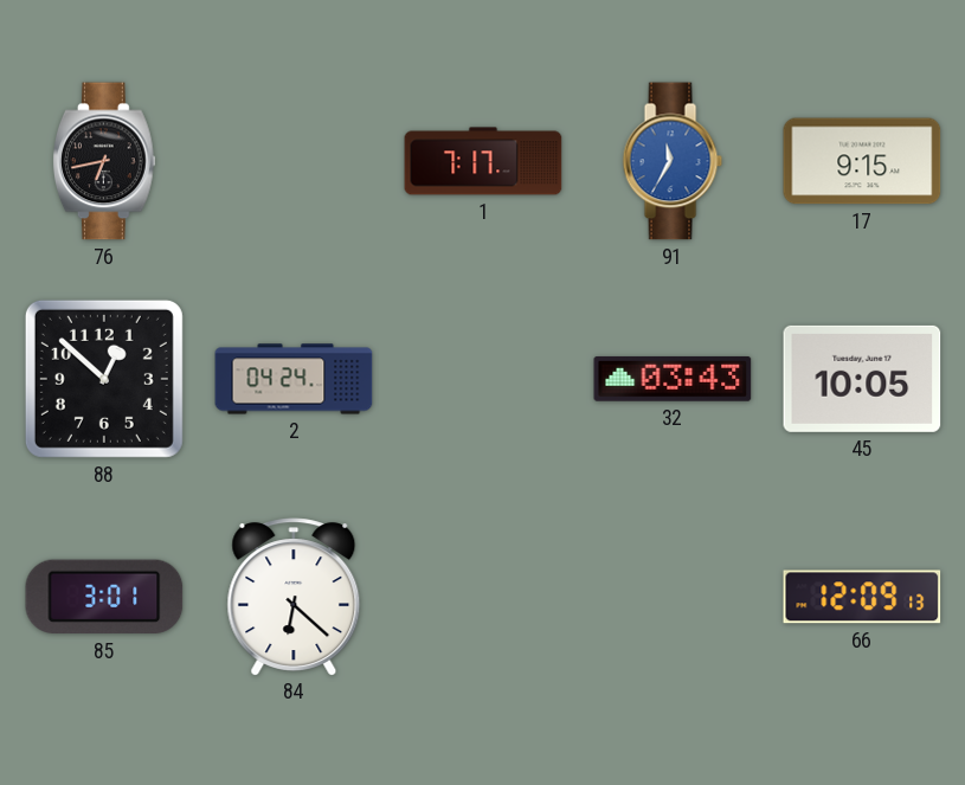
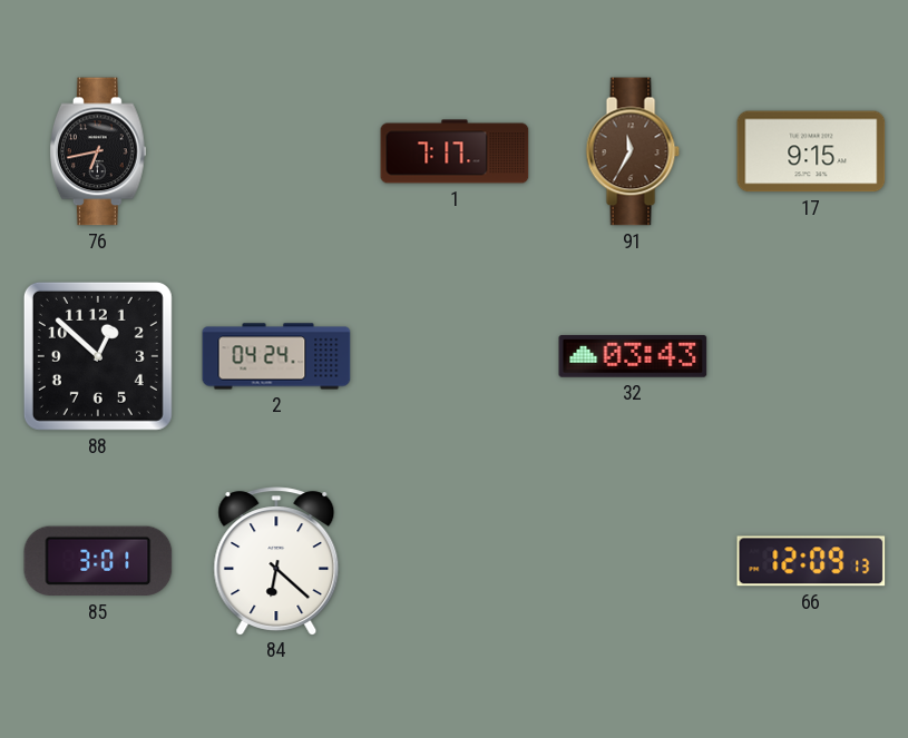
91 dial: blue -> brown
45: 10:05 -> none
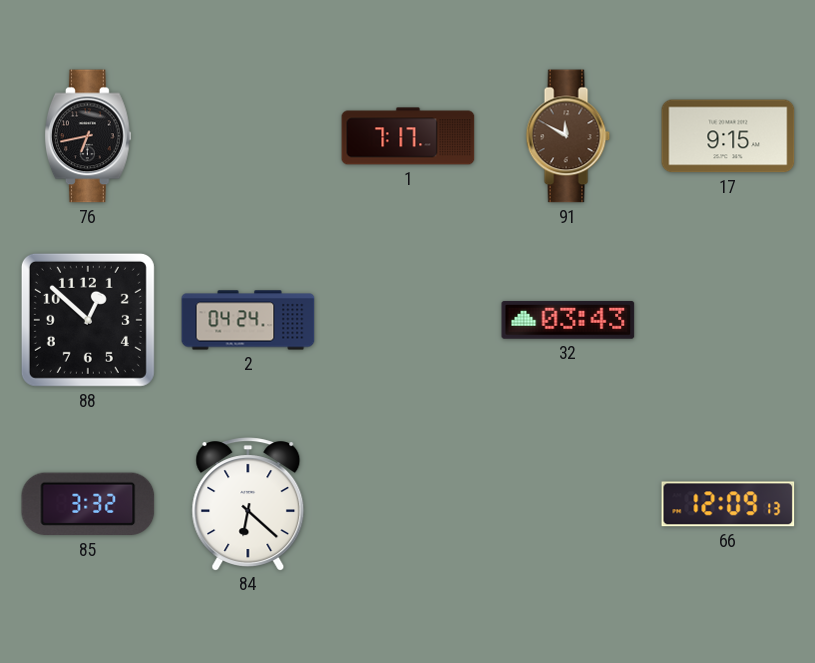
91: 11:35 -> 11:50
85: 3:01 -> 3:32
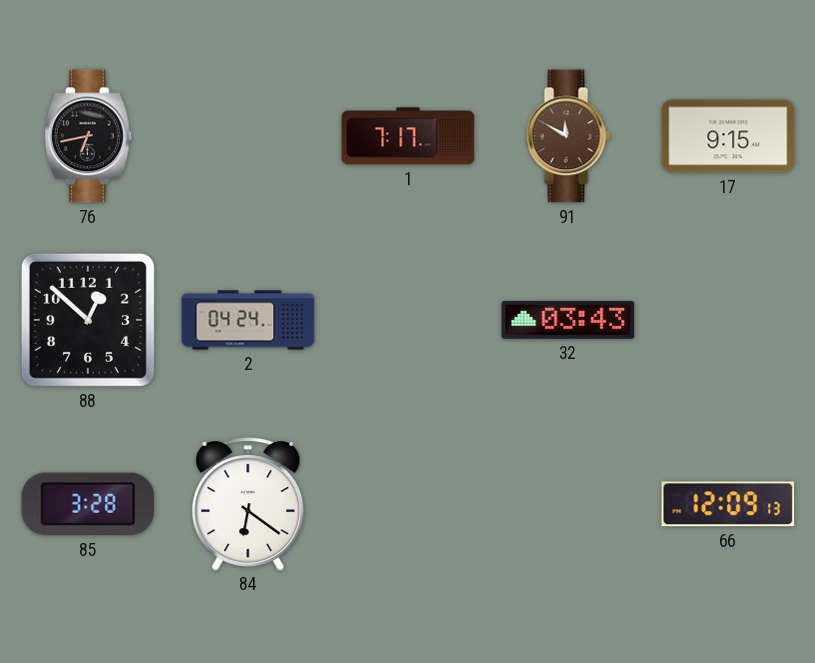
85: 3:32 -> 3:28
84: 6:22 -> 6:21
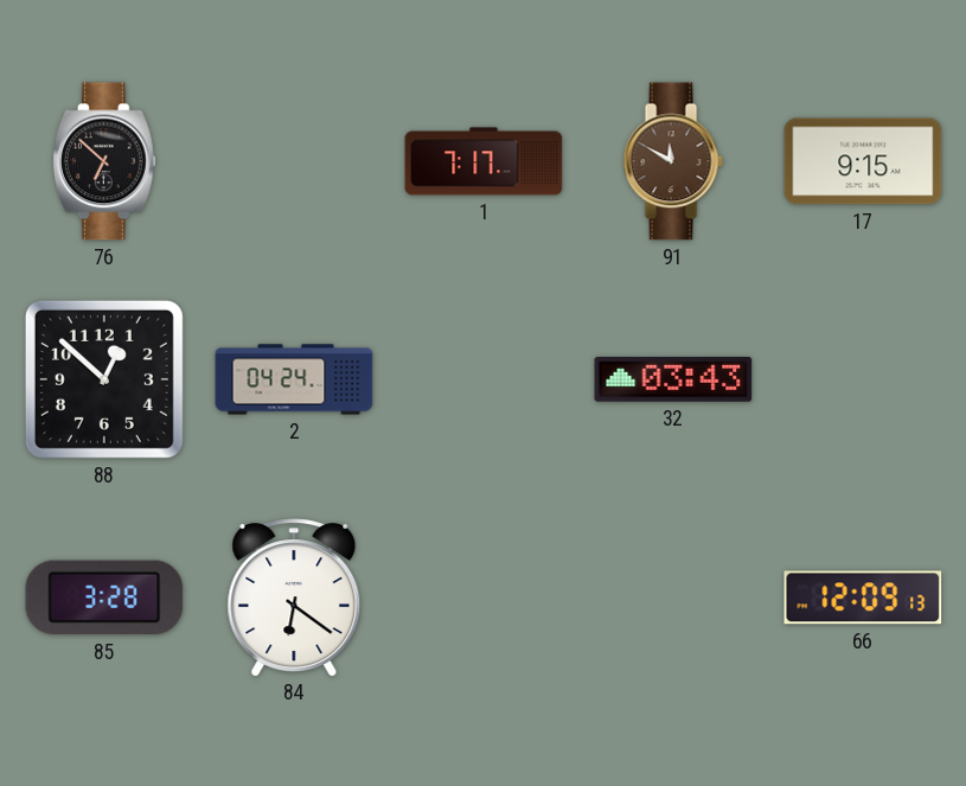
76: 6:43 -> 6:52
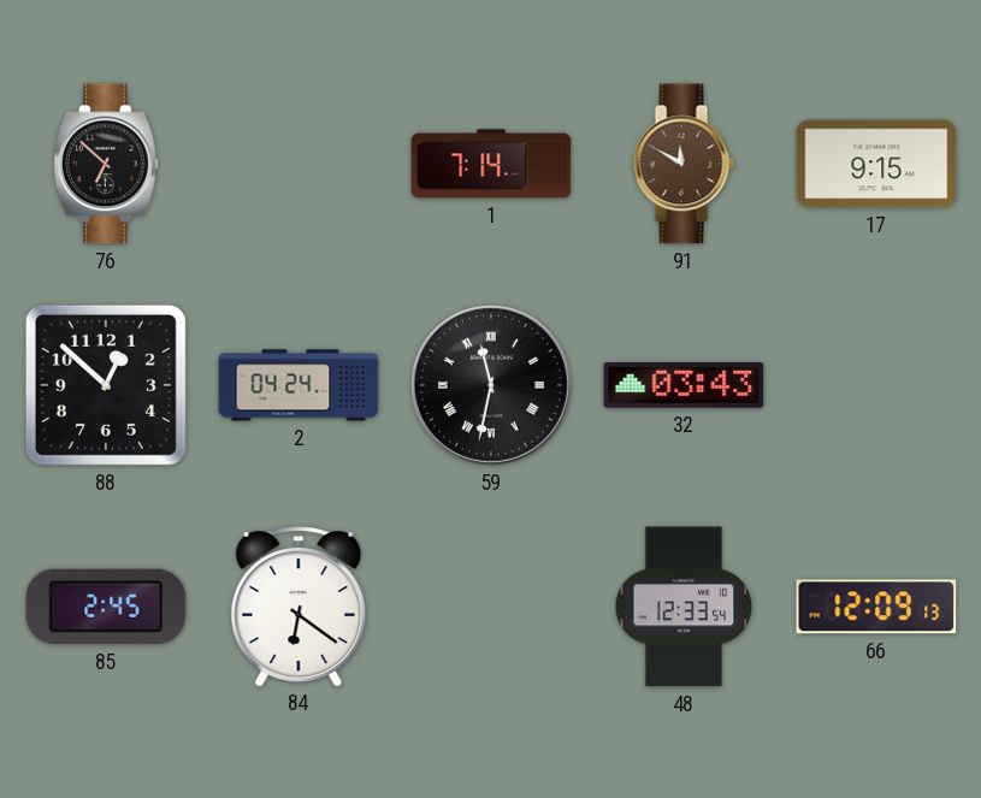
1: 7:17 -> 7:14
59: none -> 11:32
85: 3:28 -> 2:45
48: none -> 12:33
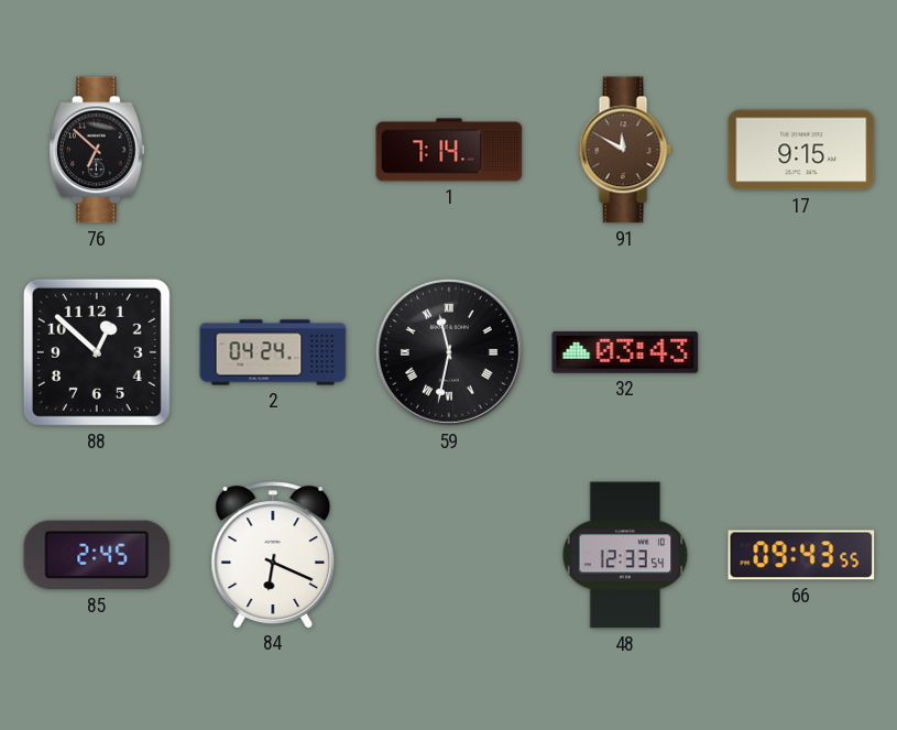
84: 6:21 -> 6:19
66: 12:09 -> 09:43
